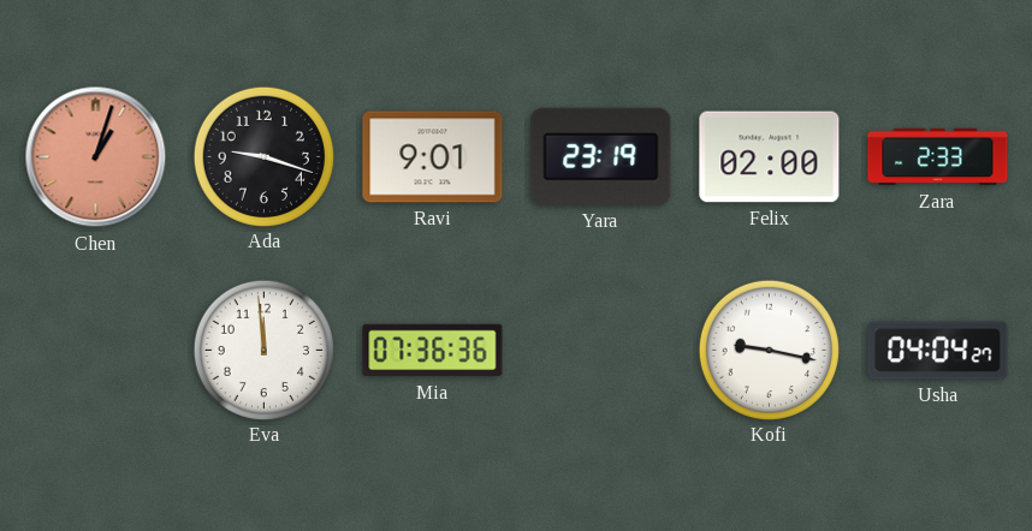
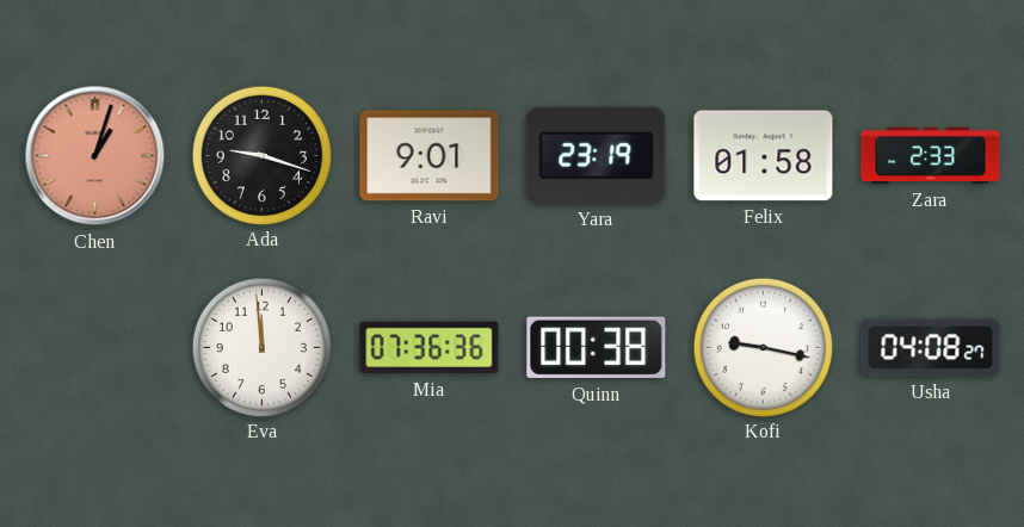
Felix: 02:00 -> 01:58
Quinn: none -> 00:38
Usha: 04:04 -> 04:08
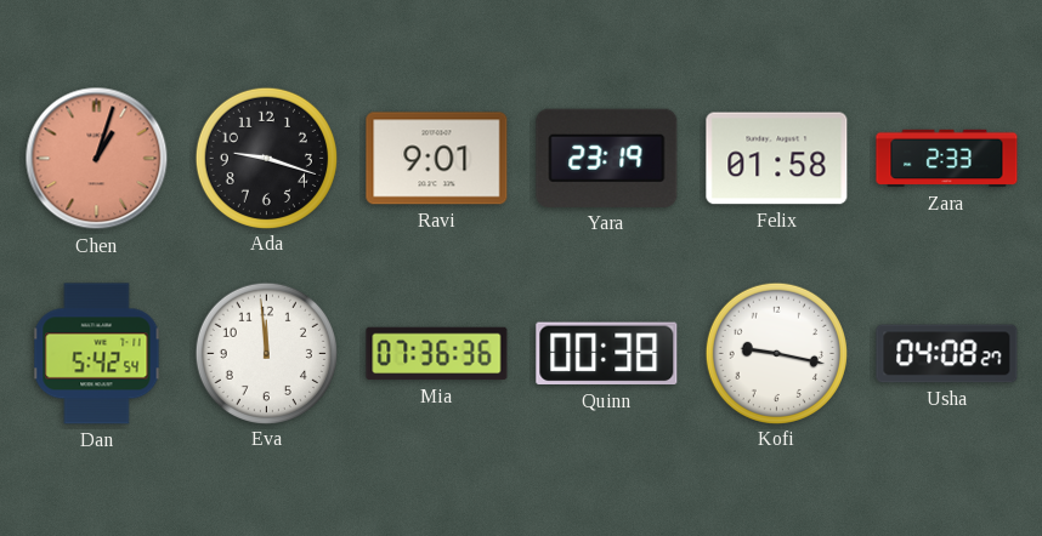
Dan: none -> 5:42
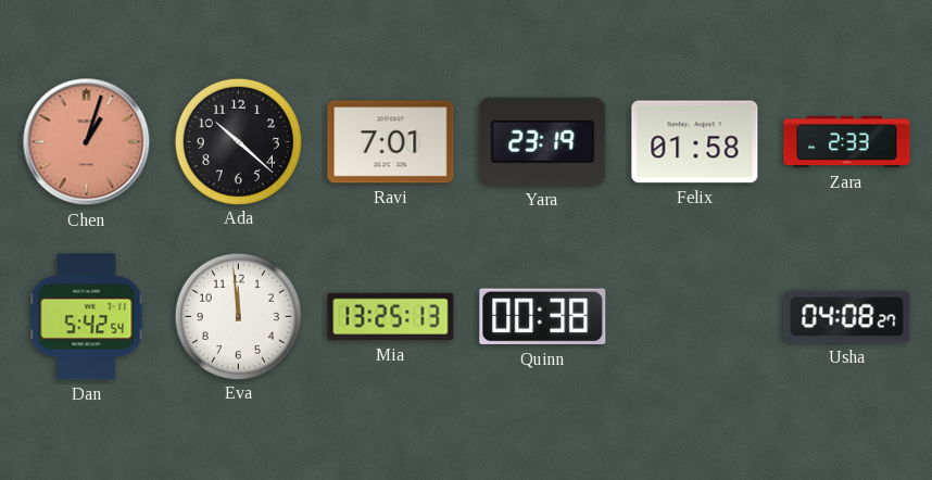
Ada: 9:18 -> 10:22
Ravi: 9:01 -> 7:01
Mia: 07:36 -> 13:25
Kofi: 9:17 -> none
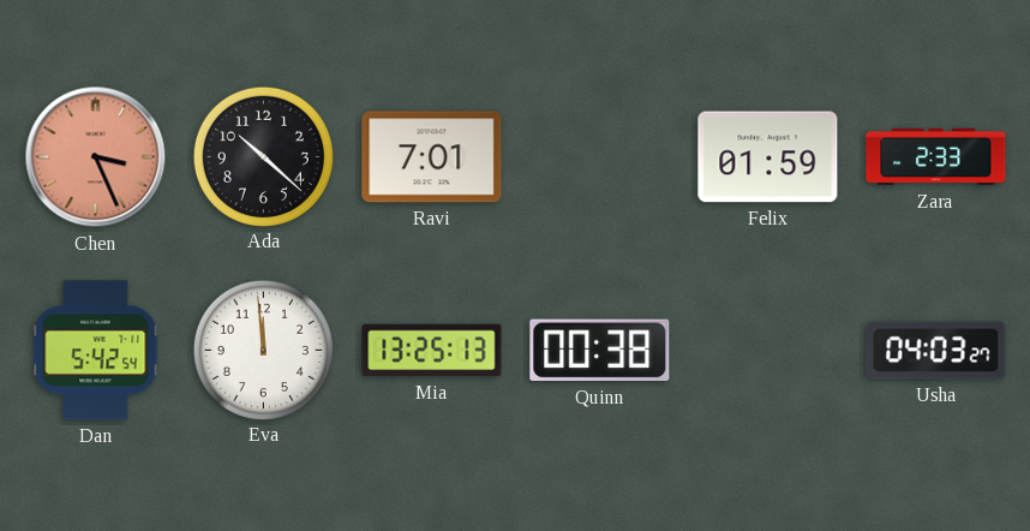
Chen: 1:03 -> 3:26
Yara: 23:19 -> none
Felix: 01:58 -> 01:59
Usha: 04:08 -> 04:03
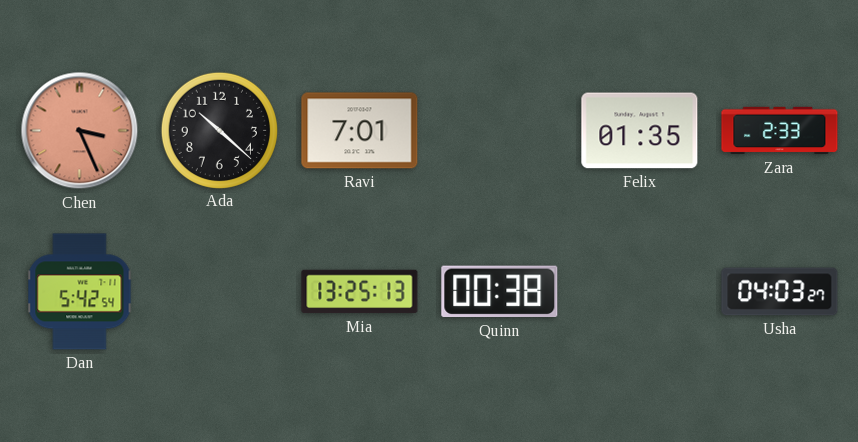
Felix: 01:59 -> 01:35
Eva: 11:59 -> none
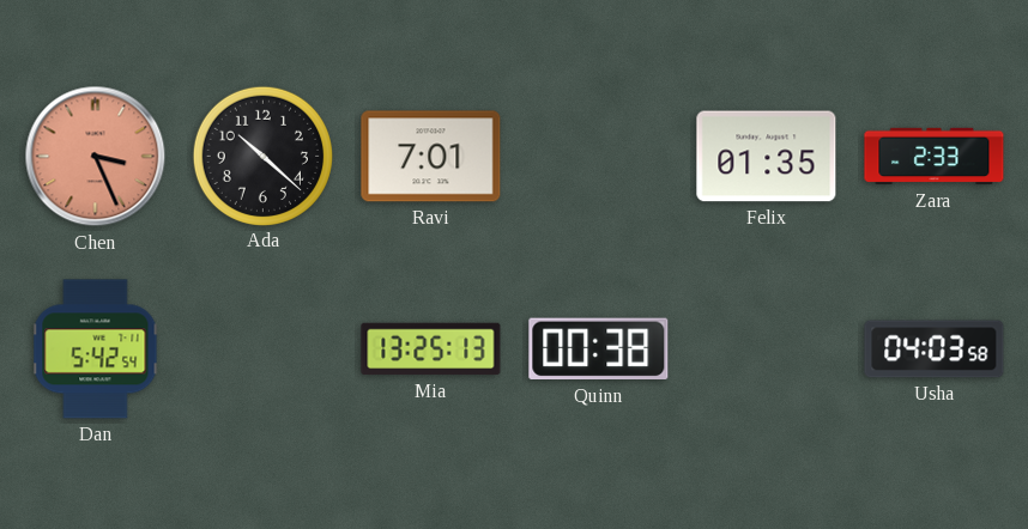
Usha: 04:03:27 -> 04:03:58
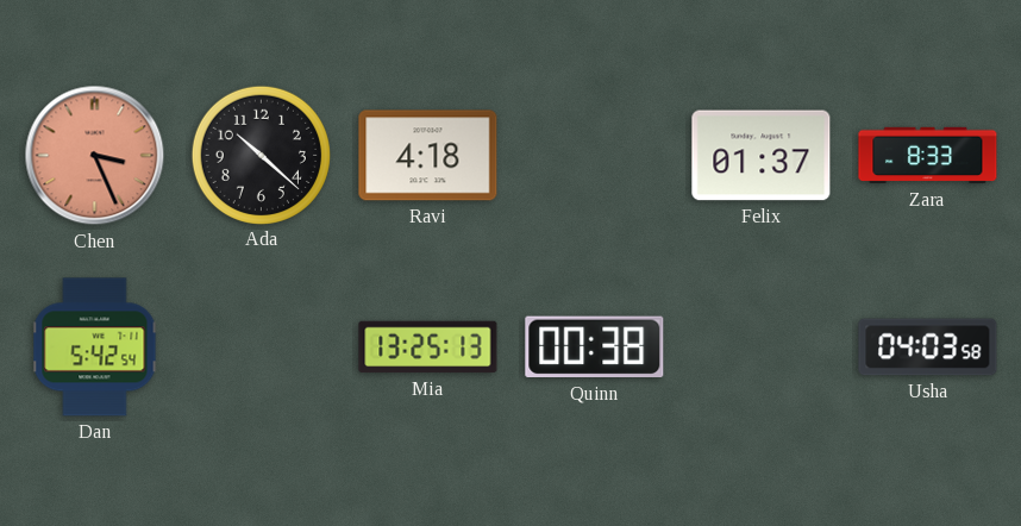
Ravi: 7:01 -> 4:18
Felix: 01:35 -> 01:37
Zara: 2:33 -> 8:33
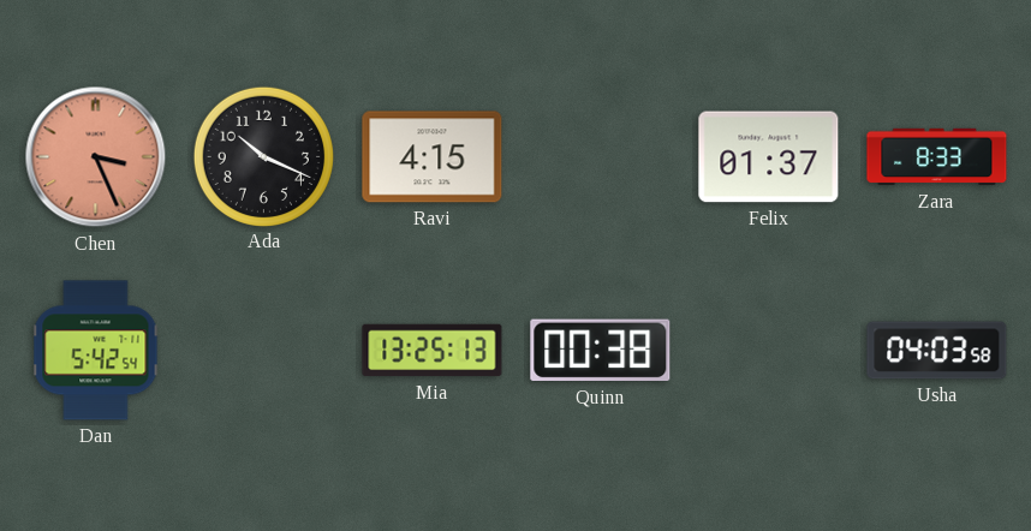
Ada: 10:22 -> 10:19
Ravi: 4:18 -> 4:15
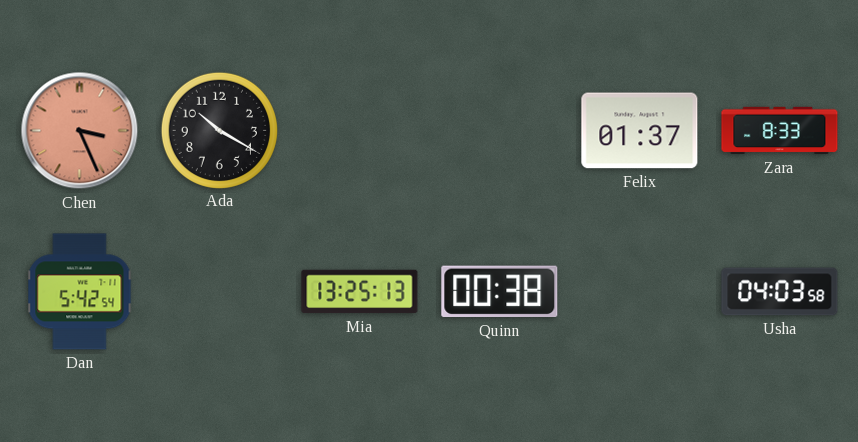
Ada: 10:19 -> 10:20
Ravi: 4:15 -> none
